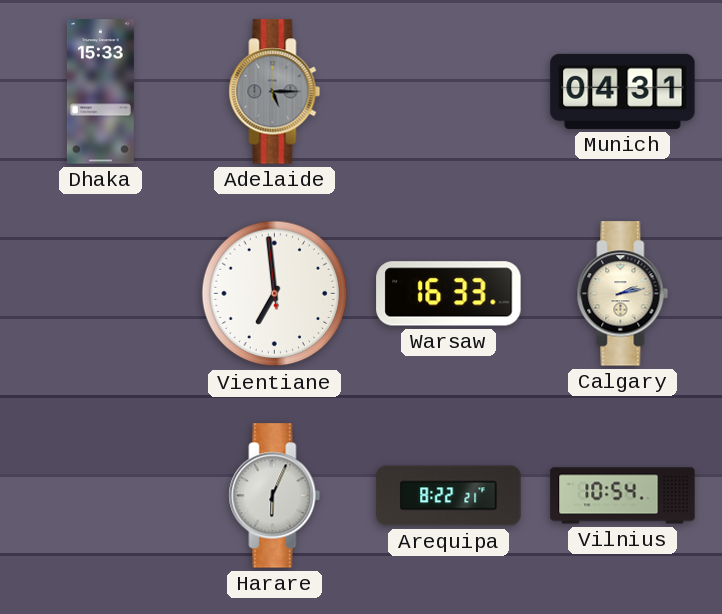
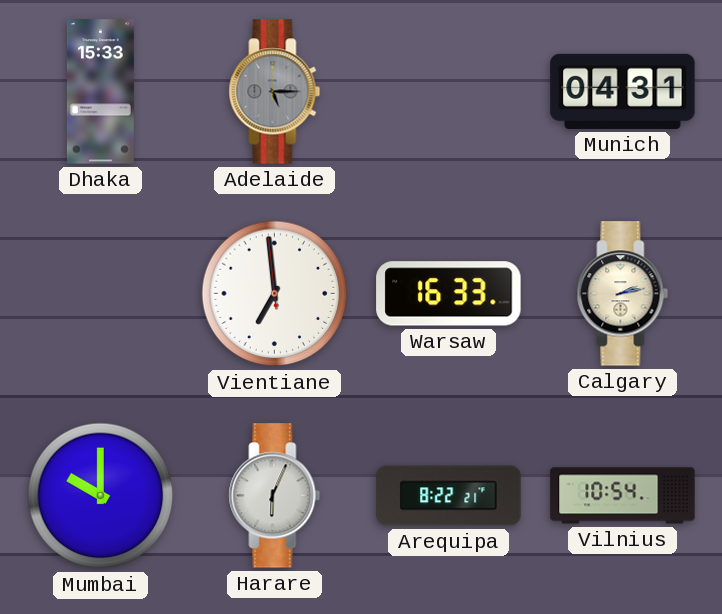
Mumbai: none -> 10:00
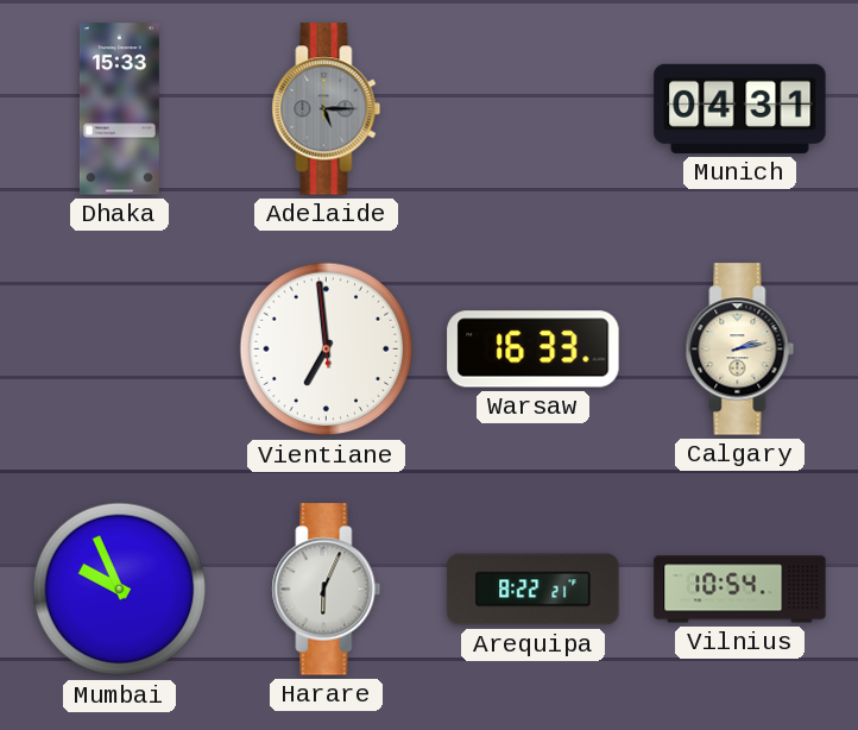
Mumbai: 10:00 -> 9:56
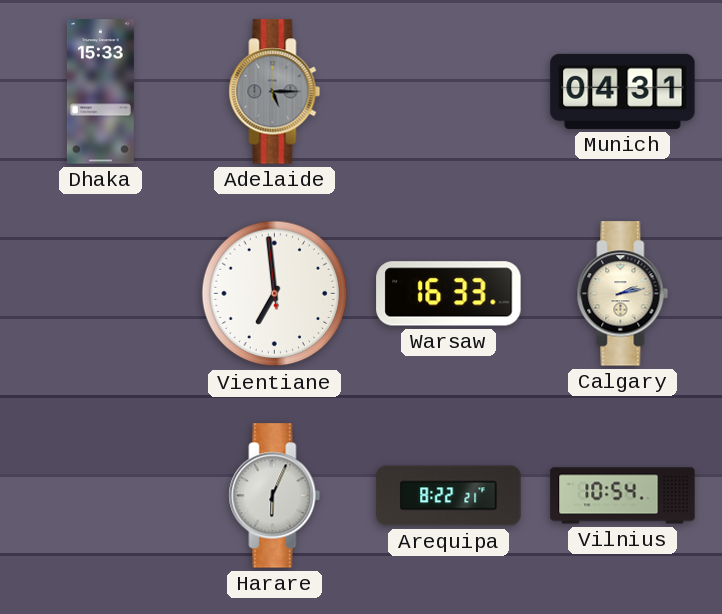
Mumbai: 9:56 -> none
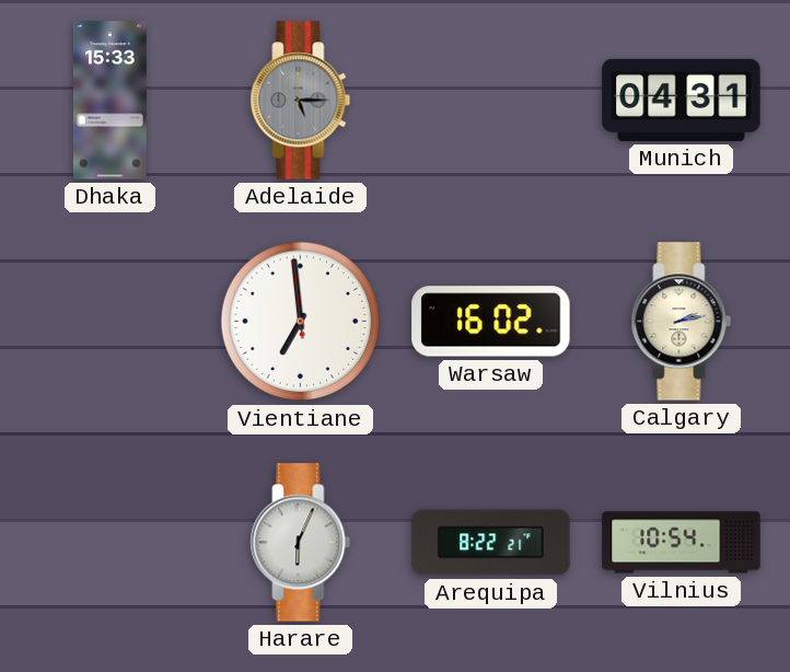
Warsaw: 16:33 -> 16:02
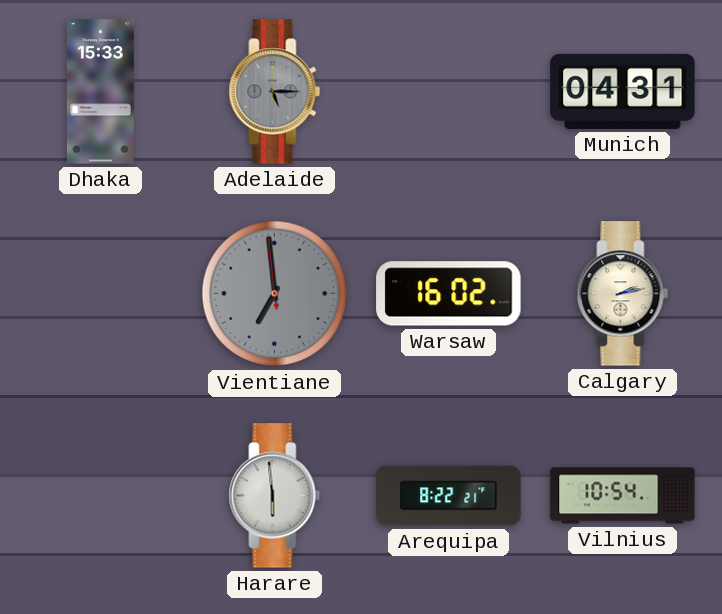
Vientiane dial: white -> grey
Harare: 6:04 -> 5:59
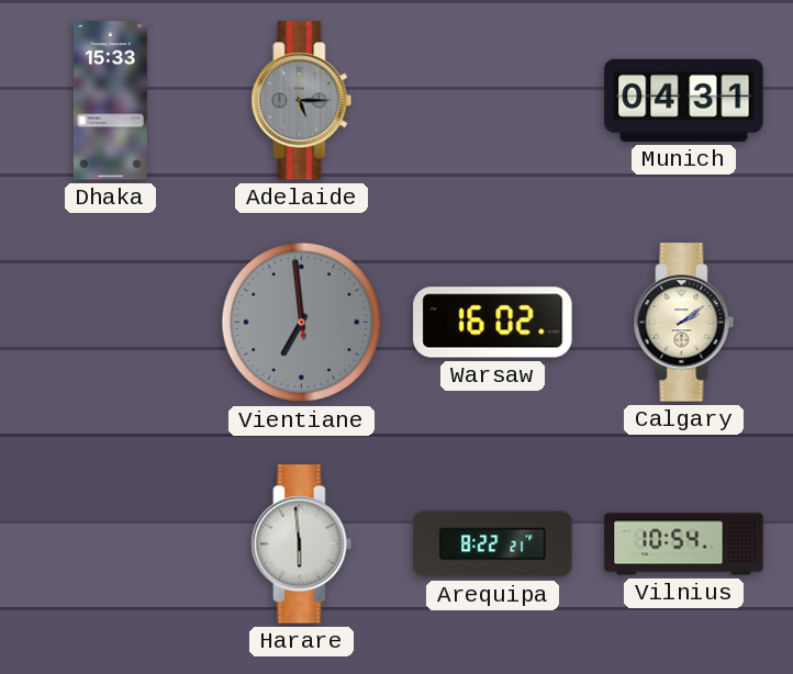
Calgary: 2:13 -> 2:09
